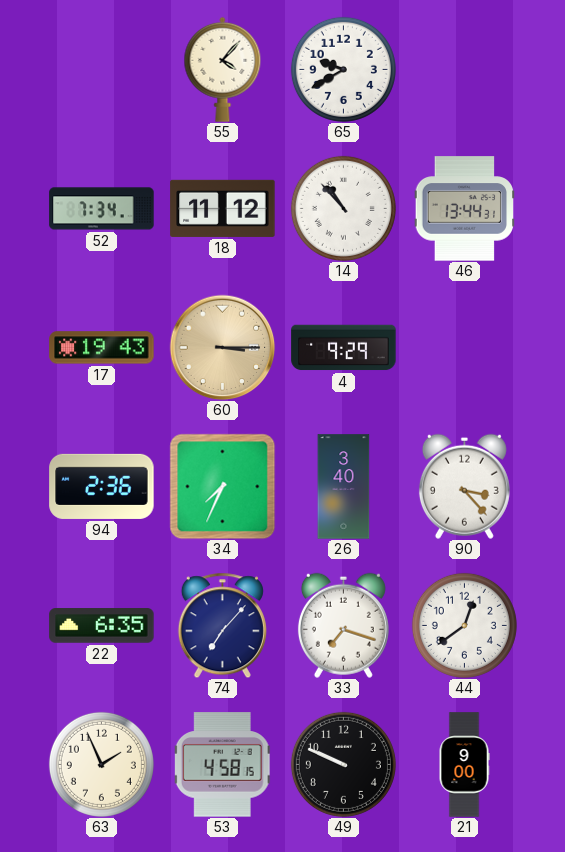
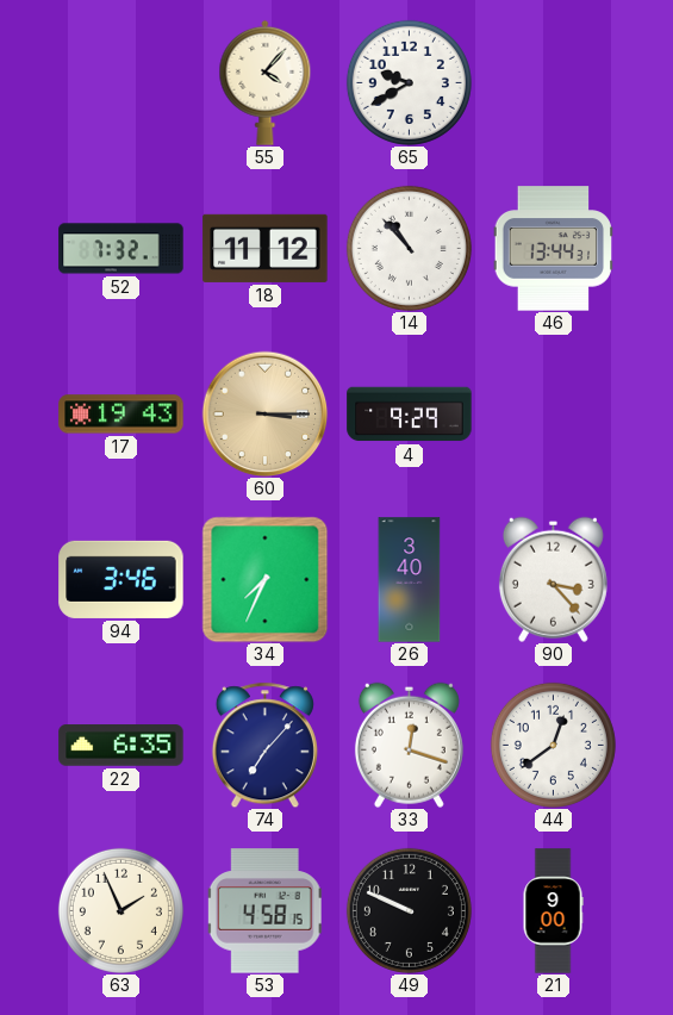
52: 7:34 -> 7:32
94: 2:36 -> 3:46
33: 7:18 -> 12:18
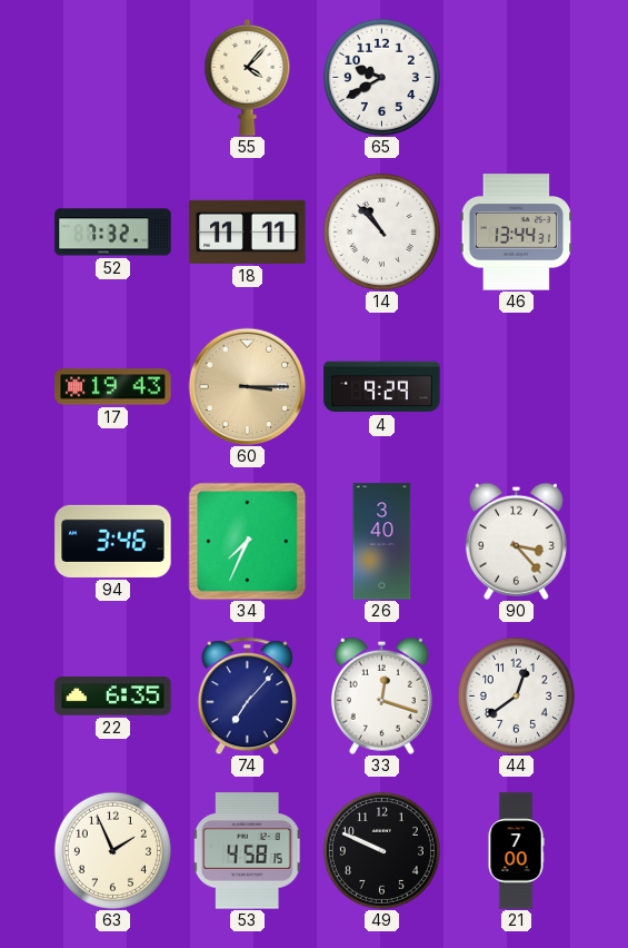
18: 11:12 -> 11:11
21: 9:00 -> 7:00
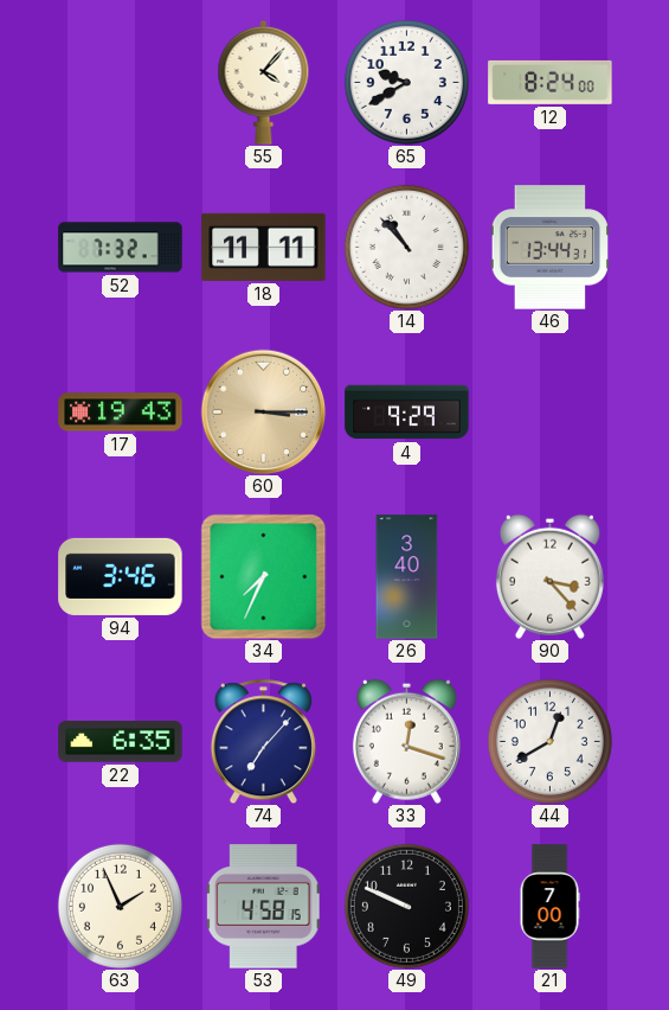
12: none -> 8:24
44: 12:39 -> 12:40
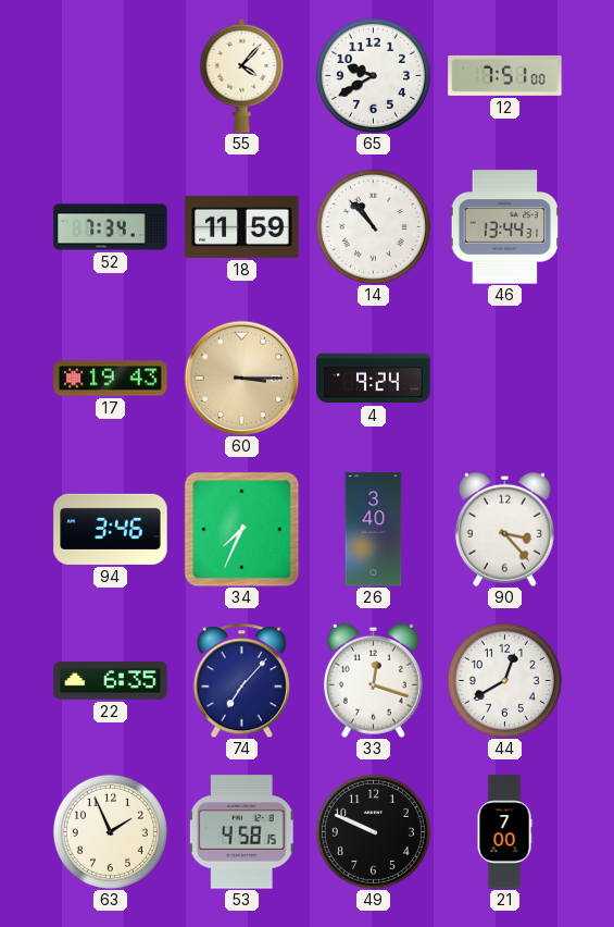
12: 8:24 -> 7:51
52: 7:32 -> 7:34
18: 11:11 -> 11:59
4: 9:29 -> 9:24
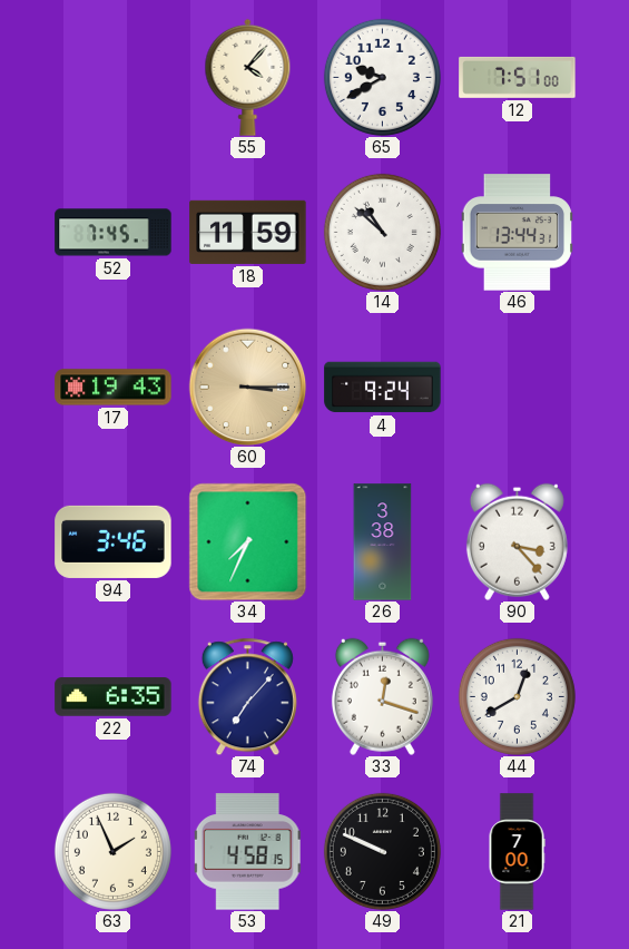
52: 7:34 -> 7:45
14: 10:53 -> 10:52
26: 3:40 -> 3:38
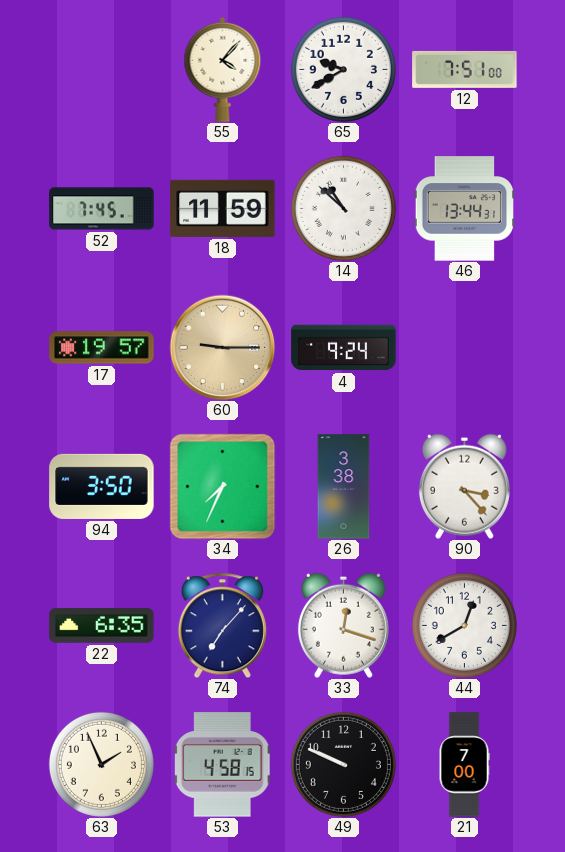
17: 19:43 -> 19:57
60: 3:15 -> 9:15
94: 3:46 -> 3:50
